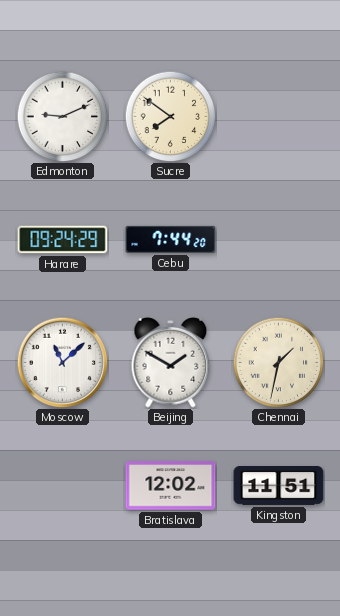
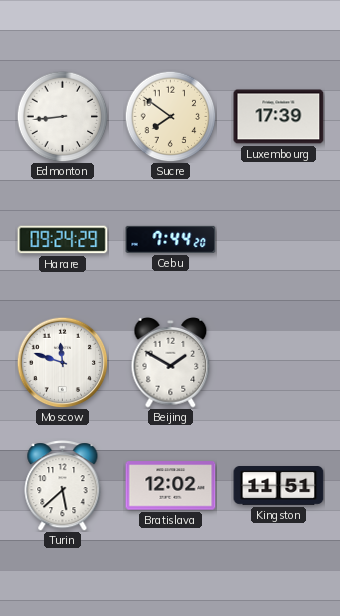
Edmonton: 9:11 -> 8:44
Luxembourg: none -> 17:39
Moscow: 11:08 -> 11:48
Chennai: 1:32 -> none
Turin: none -> 5:38
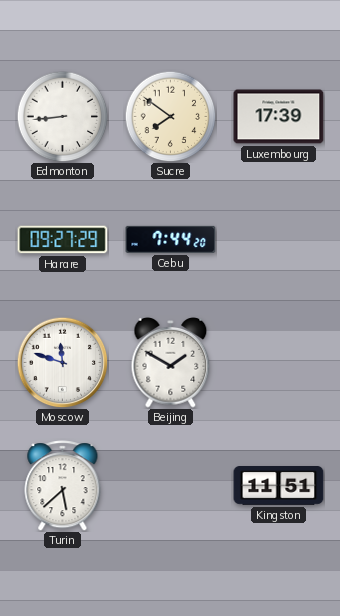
Harare: 09:24 -> 09:27
Bratislava: 12:02 -> none
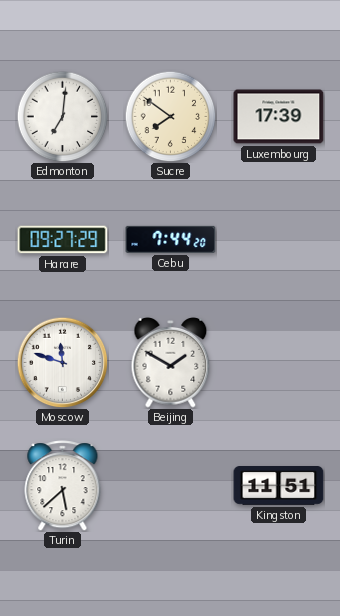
Edmonton: 8:44 -> 7:01
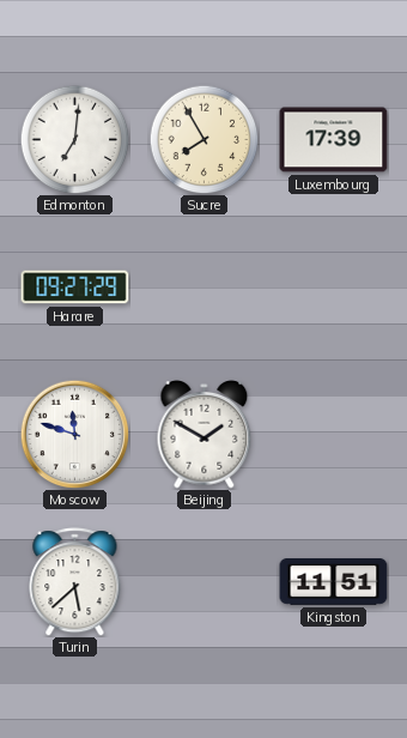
Sucre: 7:51 -> 7:55
Cebu: 7:44 -> none
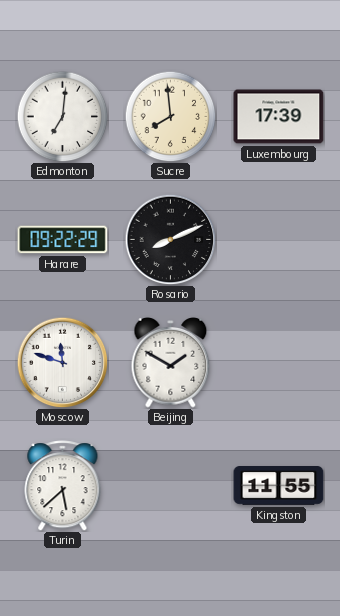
Sucre: 7:55 -> 7:59
Harare: 09:27 -> 09:22
Rosario: none -> 8:11
Kingston: 11:51 -> 11:55
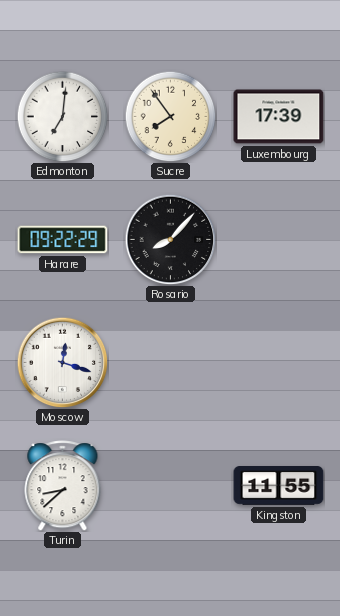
Sucre: 7:59 -> 7:54
Rosario: 8:11 -> 8:07
Moscow: 11:48 -> 12:18
Beijing: 1:50 -> none
Turin: 5:38 -> 8:38
